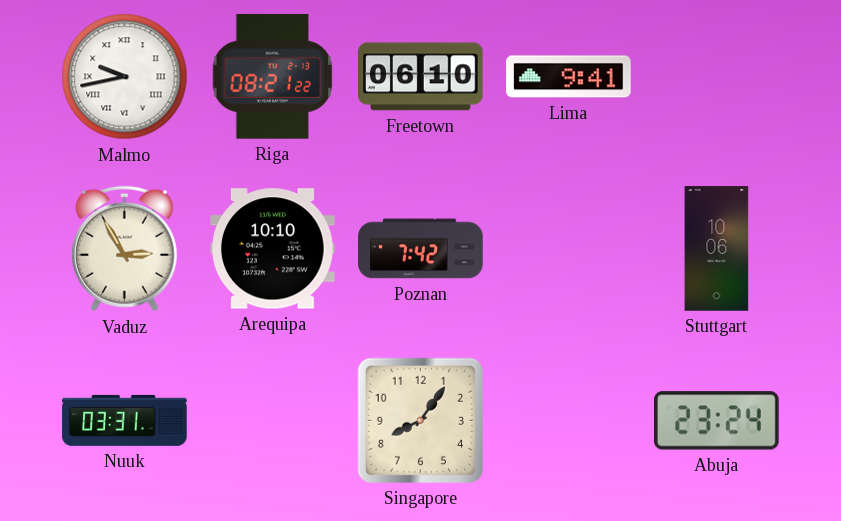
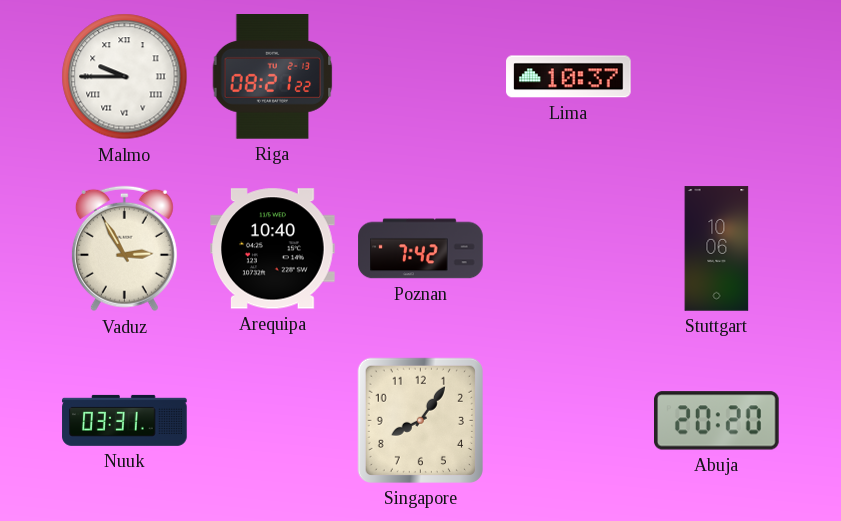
Malmo: 9:43 -> 9:45
Freetown: 06:10 -> none
Lima: 9:41 -> 10:37
Arequipa: 10:10 -> 10:40
Abuja: 23:24 -> 20:20
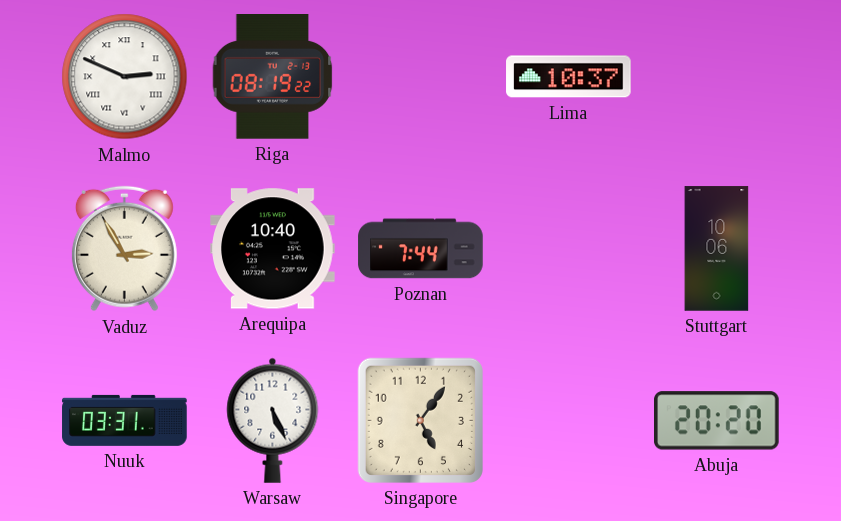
Malmo: 9:45 -> 2:49
Riga: 08:21 -> 08:19
Poznan: 7:42 -> 7:44
Warsaw: none -> 5:26
Singapore: 8:06 -> 5:06
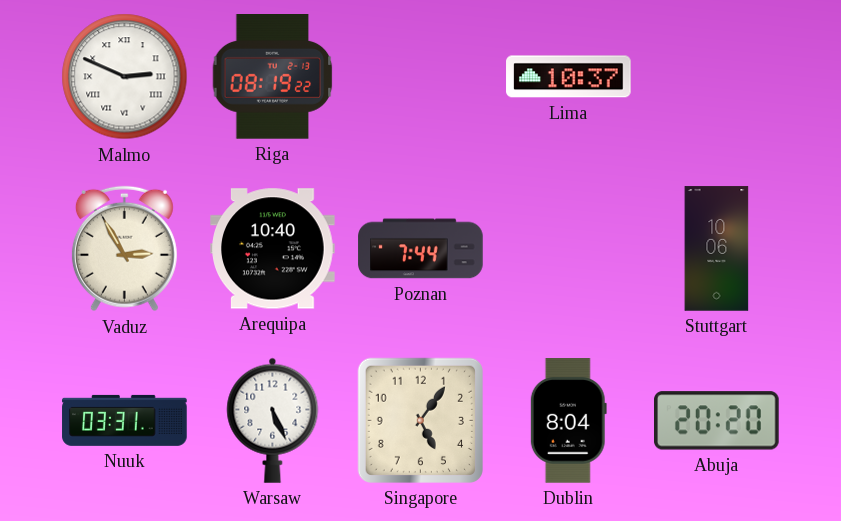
Dublin: none -> 8:04
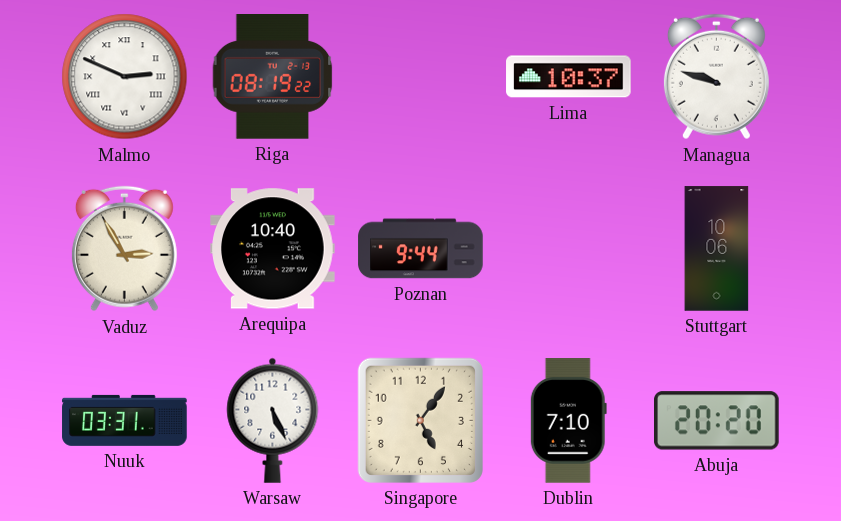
Managua: none -> 9:48
Poznan: 7:44 -> 9:44
Dublin: 8:04 -> 7:10
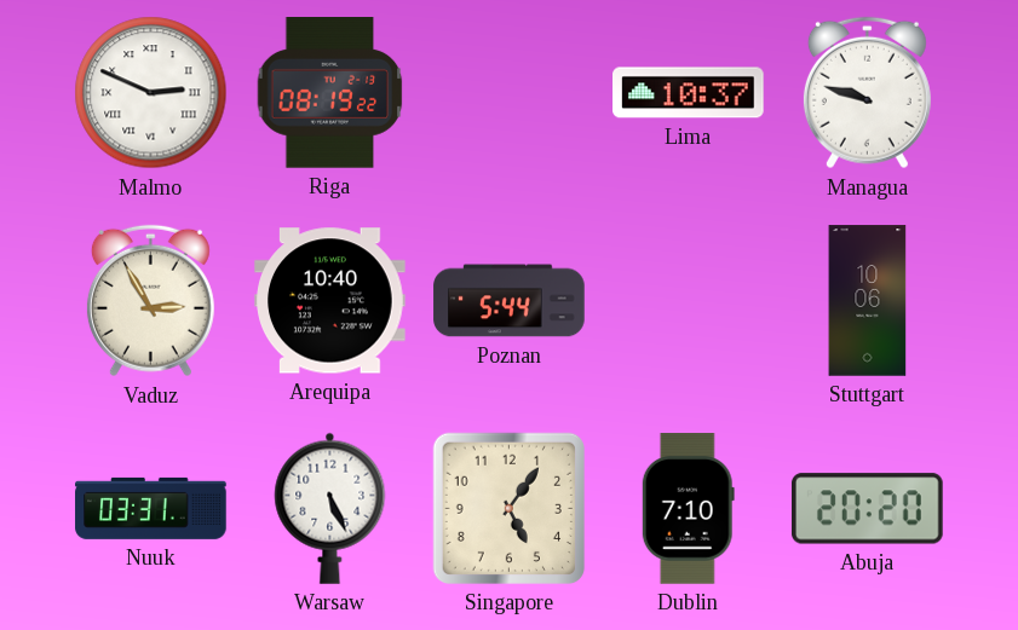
Poznan: 9:44 -> 5:44
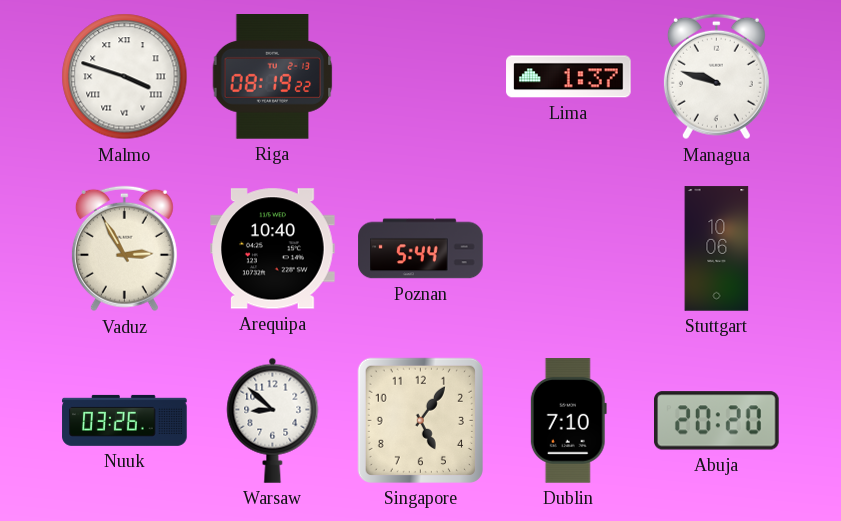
Malmo: 2:49 -> 3:48
Lima: 10:37 -> 1:37
Nuuk: 03:31 -> 03:26
Warsaw: 5:26 -> 8:52
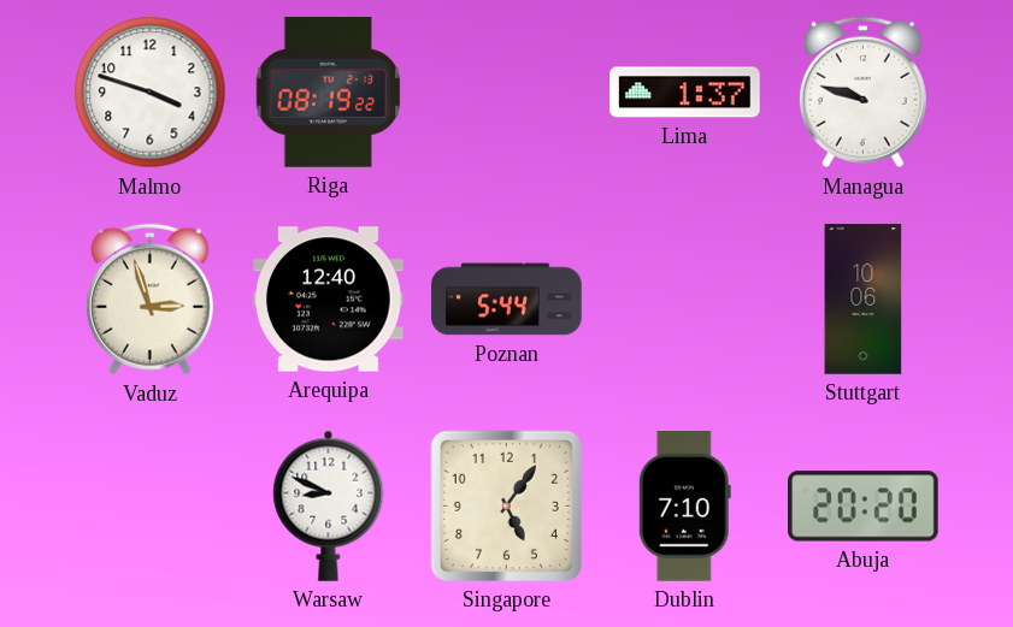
Malmo numerals: Roman -> Arabic
Vaduz: 2:55 -> 2:57
Arequipa: 10:40 -> 12:40
Nuuk: 03:26 -> none
Warsaw: 8:52 -> 8:49
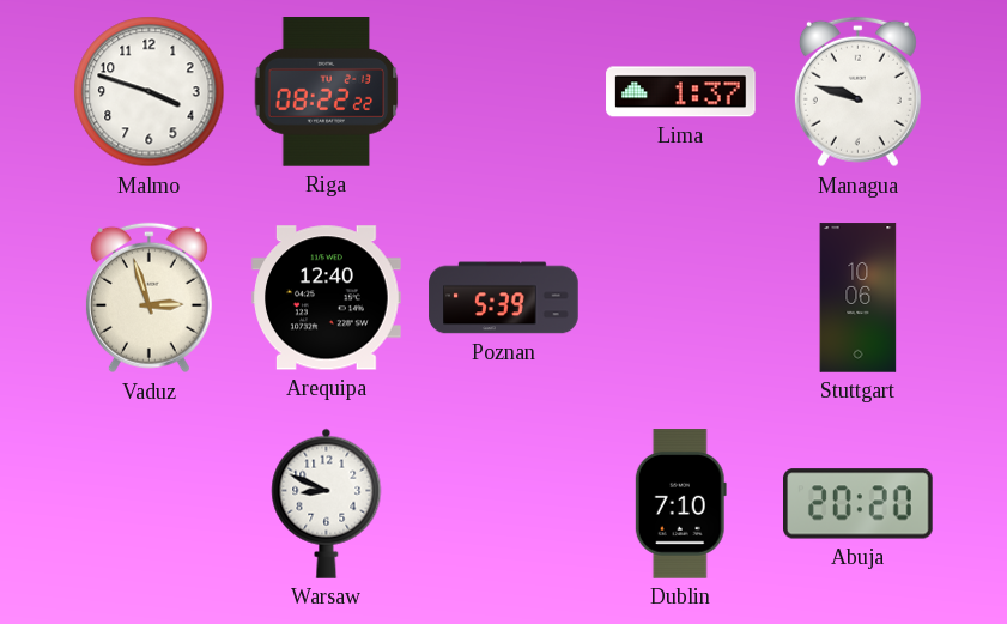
Riga: 08:19 -> 08:22
Poznan: 5:44 -> 5:39
Singapore: 5:06 -> none
